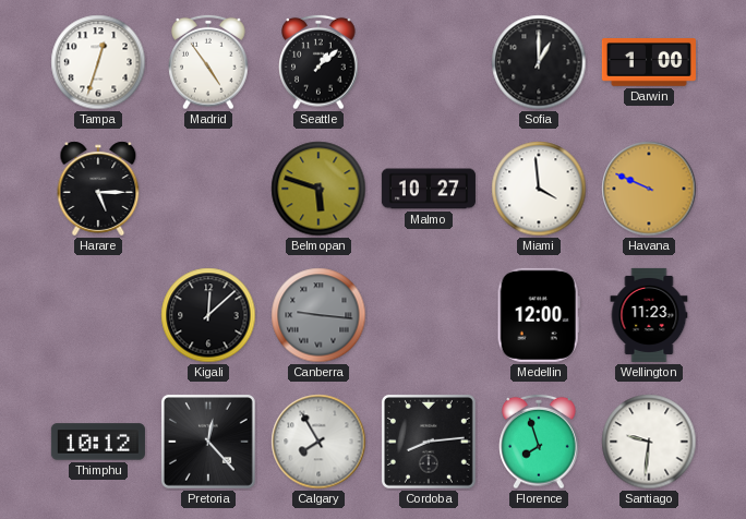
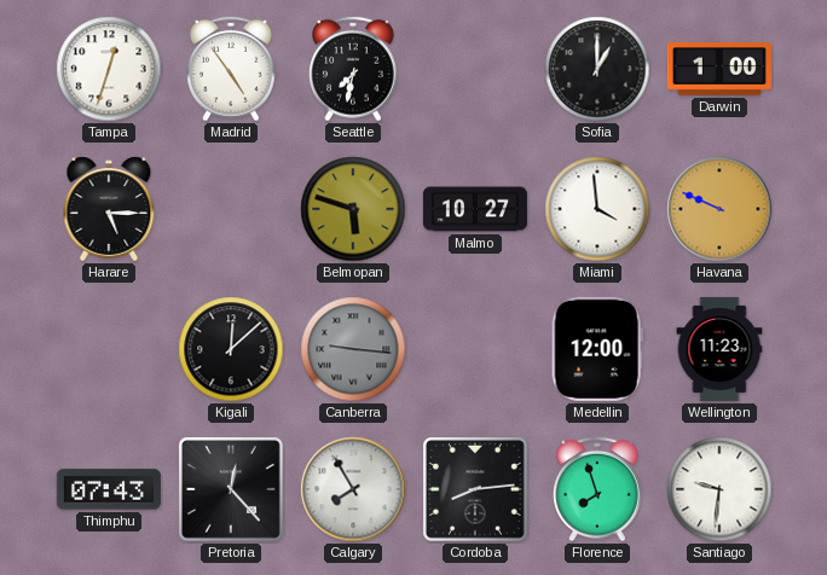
Seattle: 1:08 -> 7:32
Thimphu: 10:12 -> 07:43
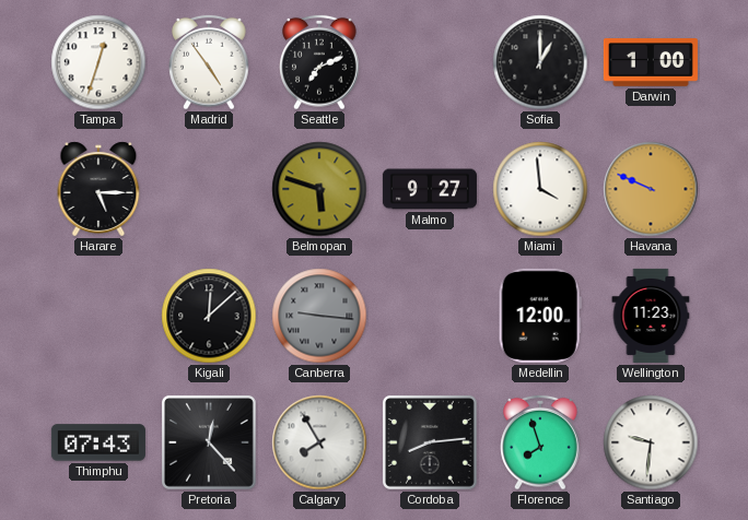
Seattle: 7:32 -> 7:11
Malmo: 10:27 -> 9:27
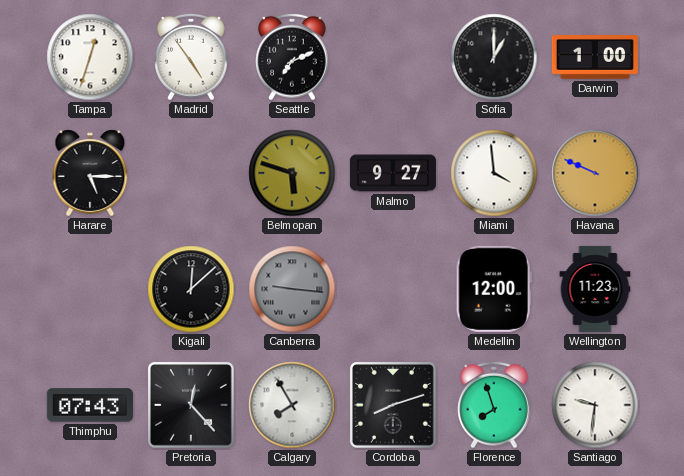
Cordoba: 8:14 -> 8:12
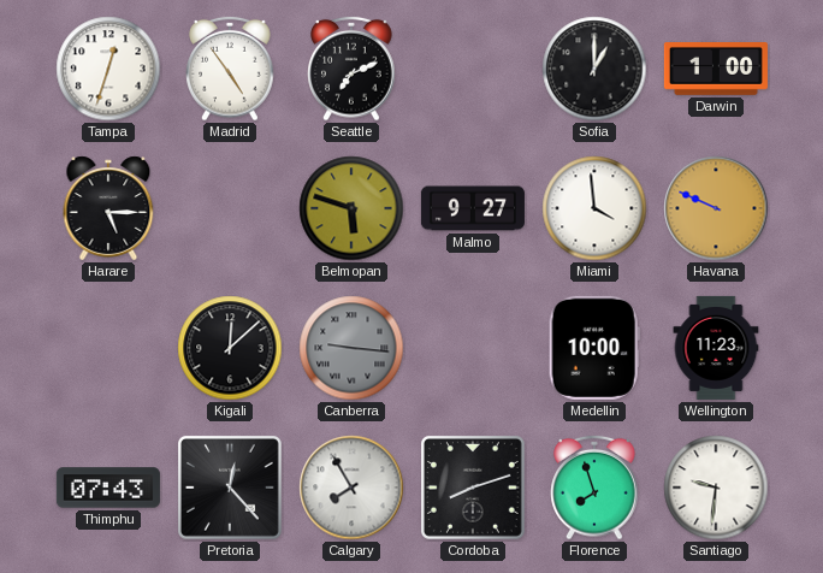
Medellin: 12:00 -> 10:00
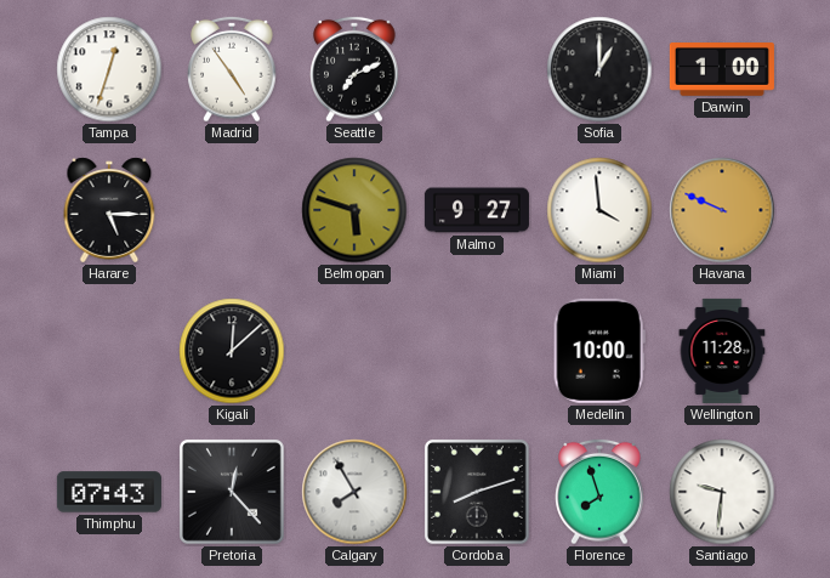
Canberra: 9:16 -> none
Wellington: 11:23 -> 11:28
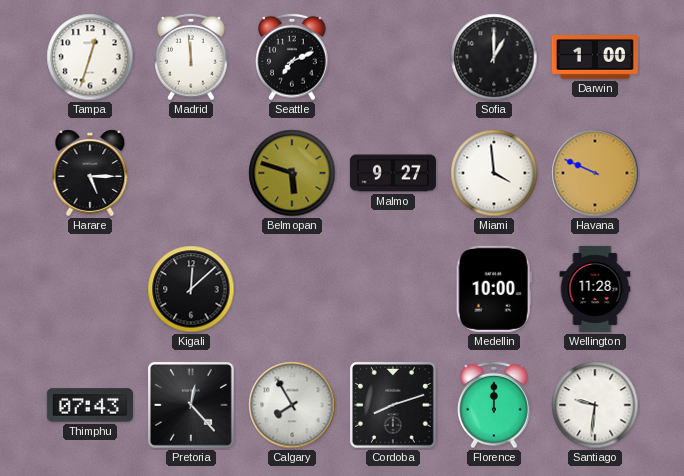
Madrid: 4:54 -> 11:59
Florence: 7:57 -> 12:00
